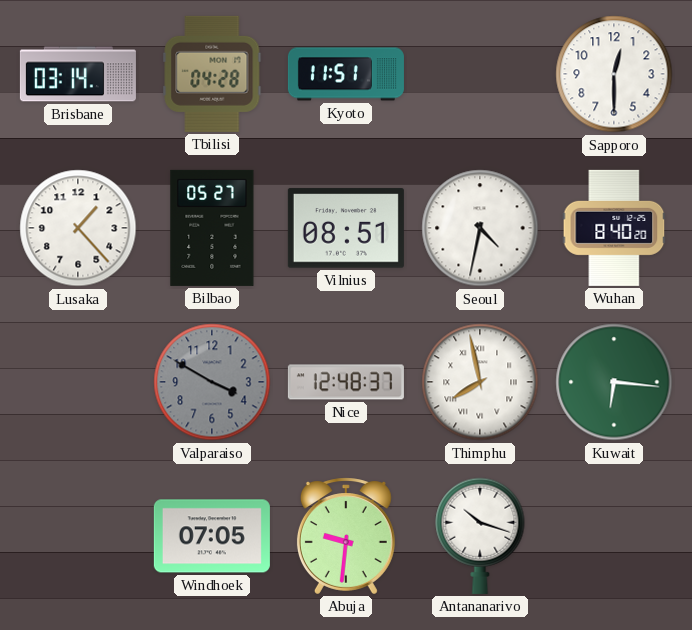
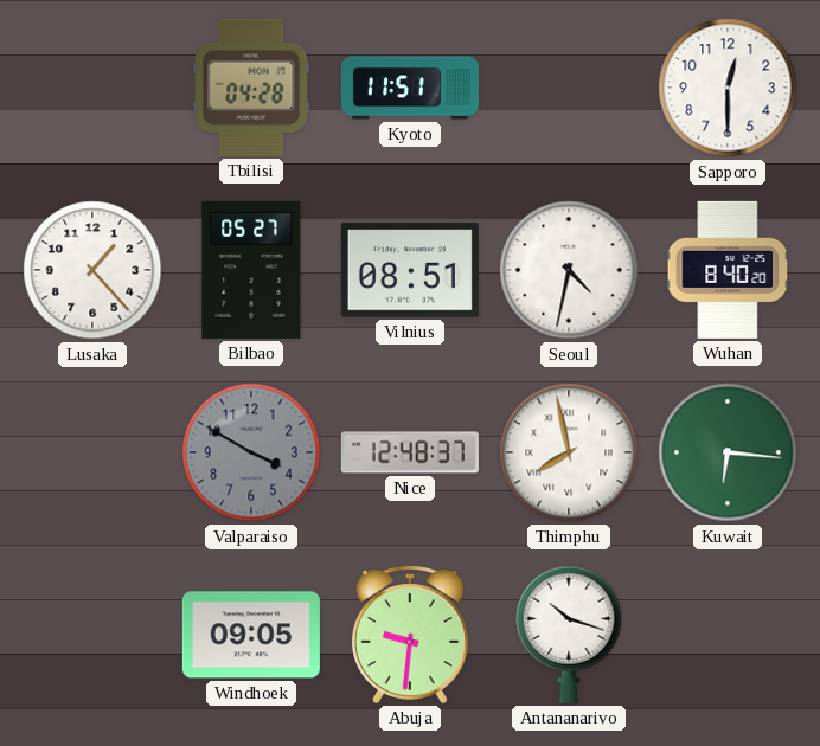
Brisbane: 03:14 -> none
Windhoek: 07:05 -> 09:05
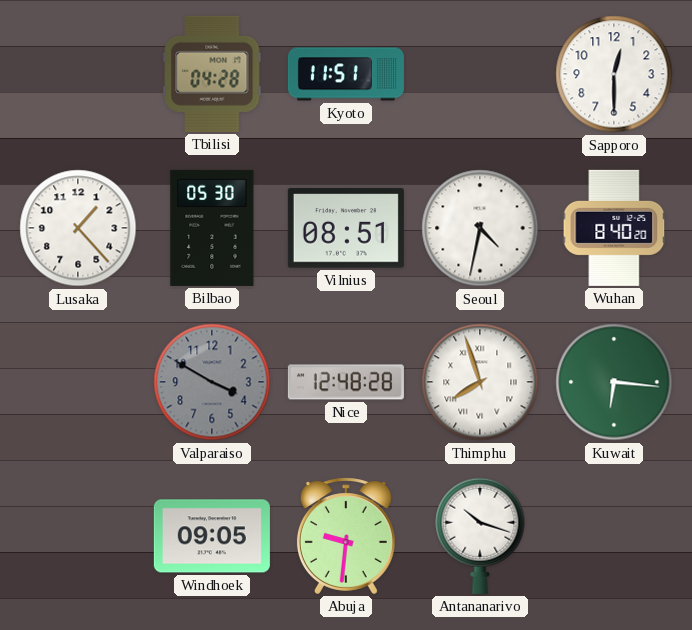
Bilbao: 05:27 -> 05:30
Nice: 12:48:37 -> 12:48:28
Thimphu: 7:58 -> 7:57
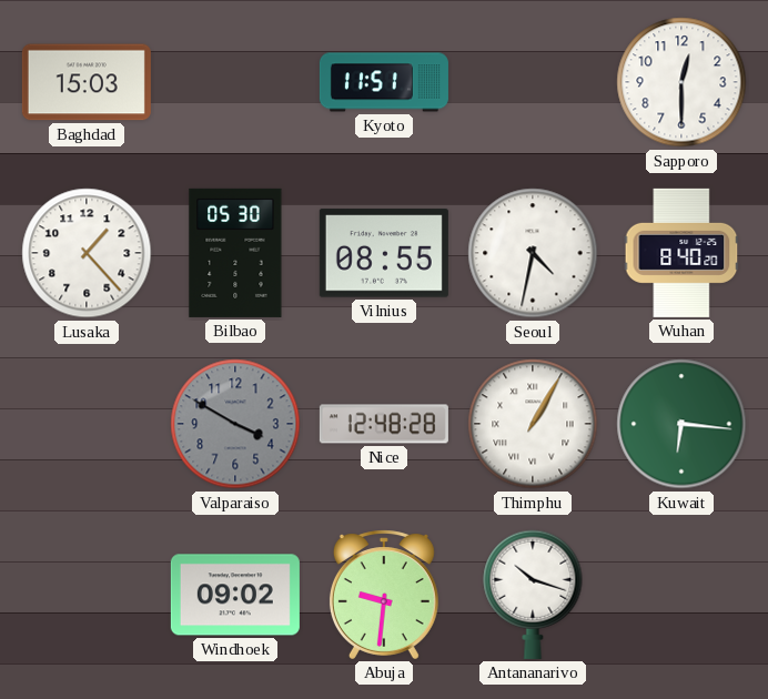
Baghdad: none -> 15:03
Tbilisi: 04:28 -> none
Vilnius: 08:51 -> 08:55
Thimphu: 7:57 -> 1:05
Windhoek: 09:05 -> 09:02
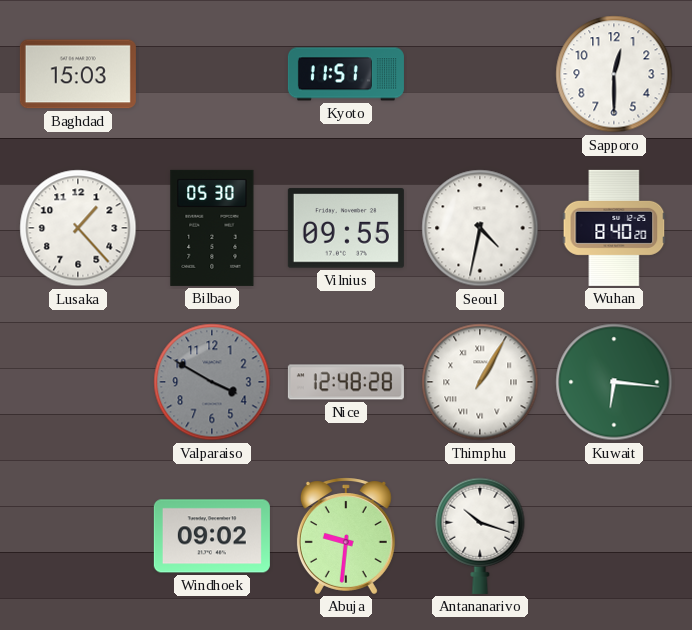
Vilnius: 08:55 -> 09:55
